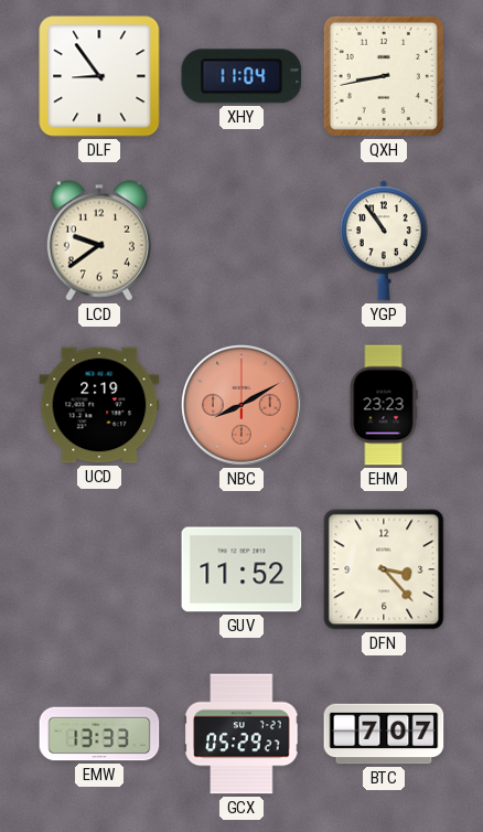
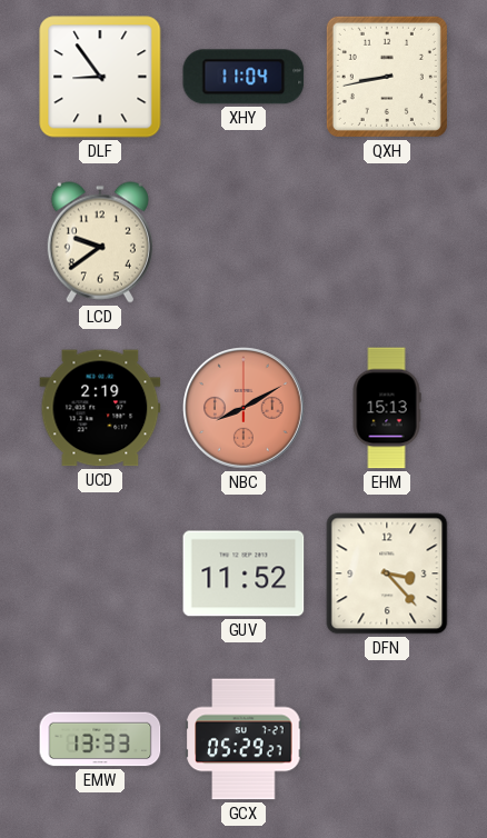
YGP: 10:54 -> none
EHM: 23:23 -> 15:13
BTC: 7:07 -> none
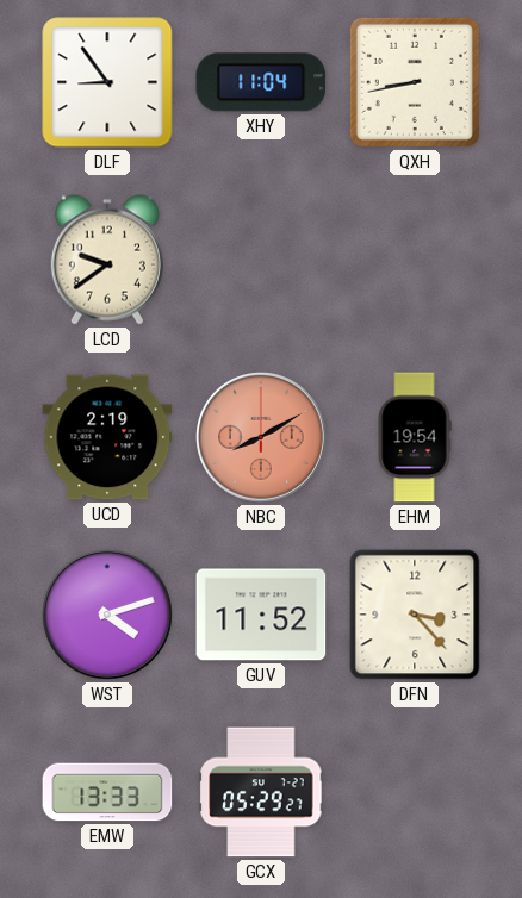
EHM: 15:13 -> 19:54
WST: none -> 4:12
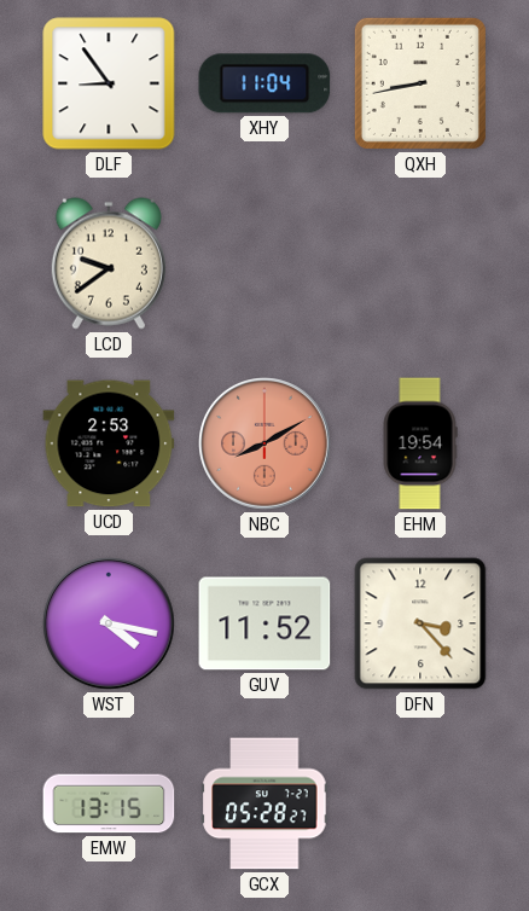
UCD: 2:19 -> 2:53
WST: 4:12 -> 4:17
EMW: 13:33 -> 13:15
GCX: 05:29 -> 05:28
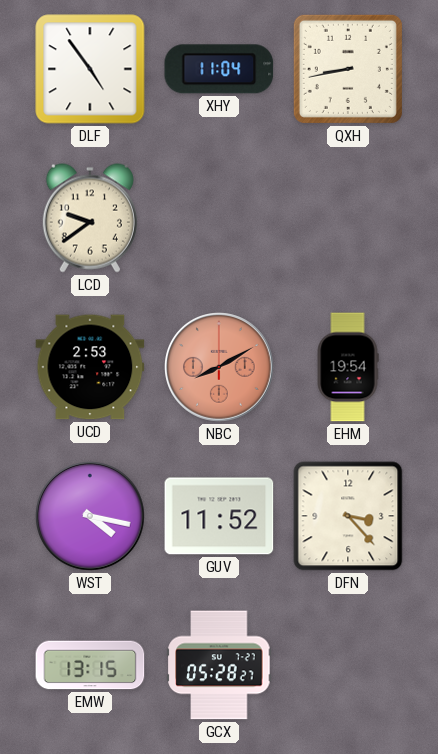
DLF: 8:54 -> 4:54
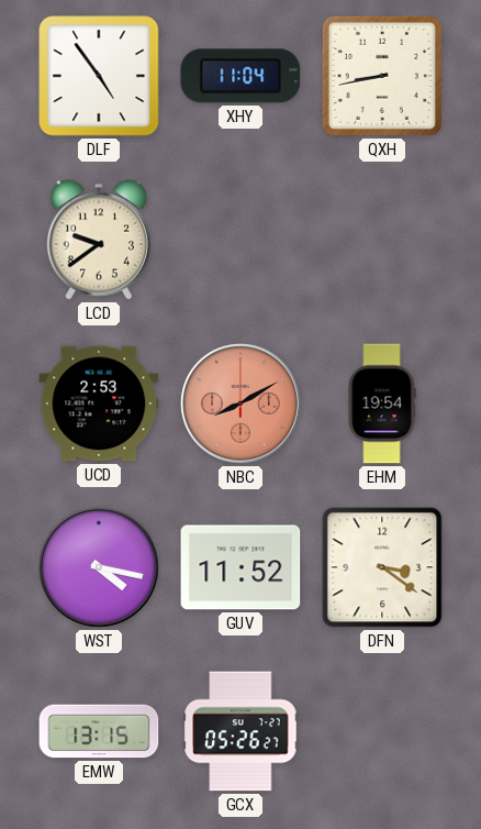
DFN: 3:23 -> 3:21
GCX: 05:28 -> 05:26
